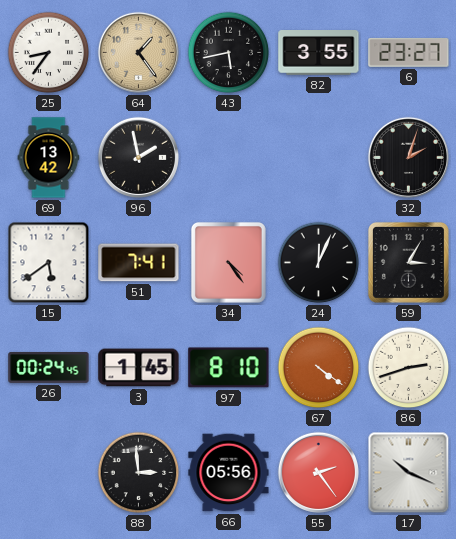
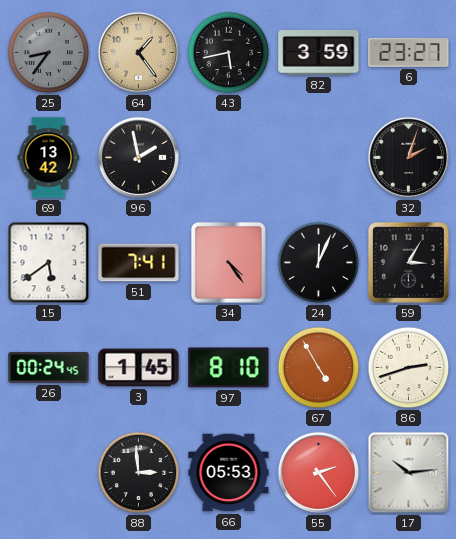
25 dial: white -> grey
82: 3:55 -> 3:59
67: 4:21 -> 4:55
66: 05:56 -> 05:53
17: 10:19 -> 10:14
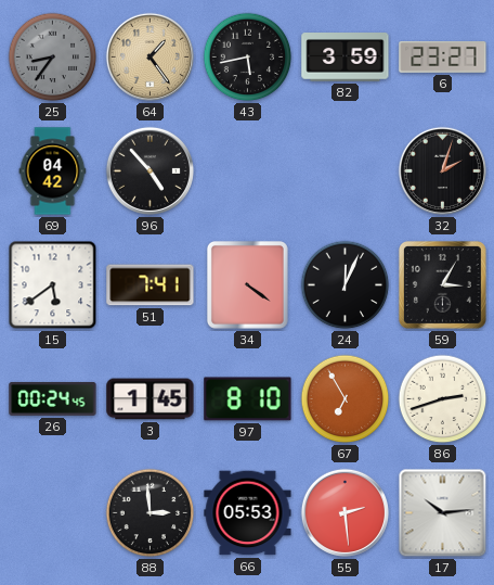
69: 13:42 -> 04:42
96: 1:58 -> 4:53
34: 4:24 -> 4:21
67: 4:55 -> 6:55
55: 2:24 -> 2:29
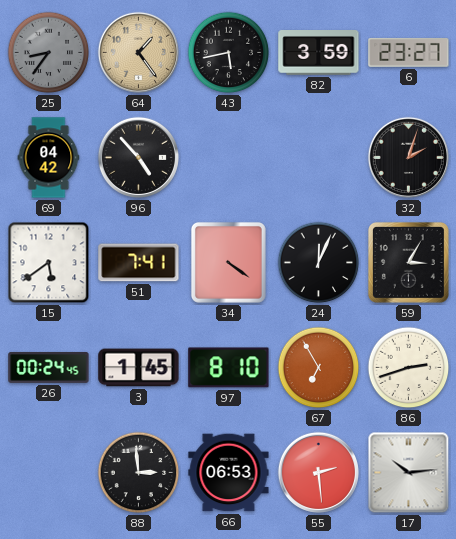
66: 05:53 -> 06:53
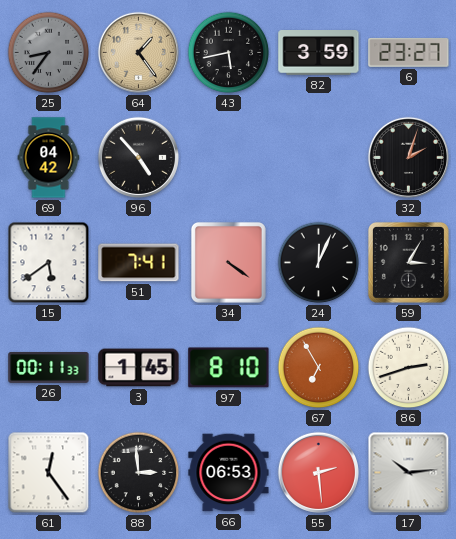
26: 00:24 -> 00:11
61: none -> 12:24
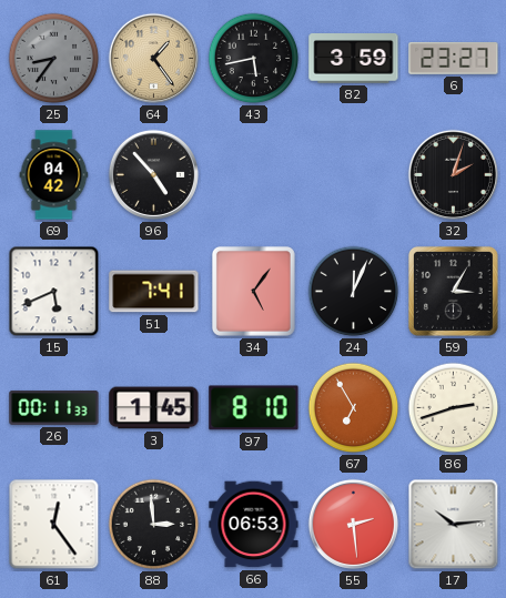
15: 5:39 -> 5:41
34: 4:21 -> 5:06
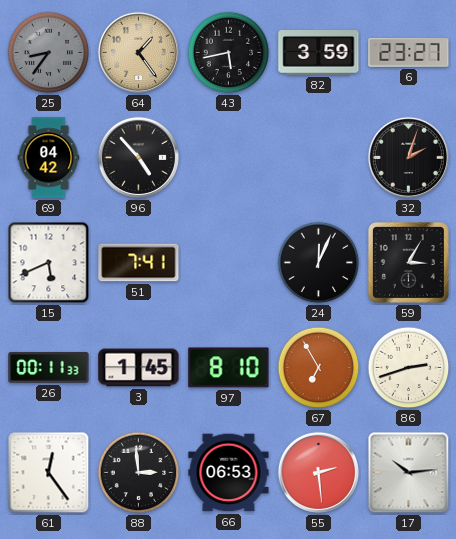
34: 5:06 -> none
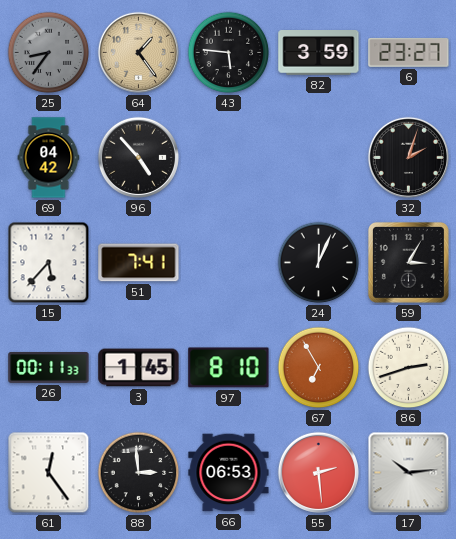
43: 5:43 -> 5:46
15: 5:41 -> 5:37
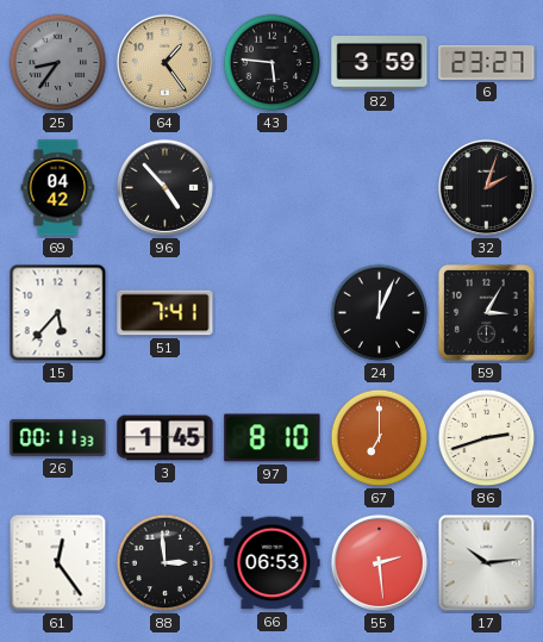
67: 6:55 -> 7:00
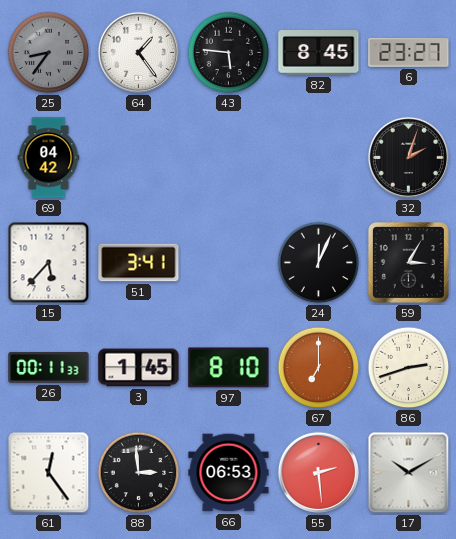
64 dial: champagne -> white
82: 3:59 -> 8:45
96: 4:53 -> none
51: 7:41 -> 3:41
17: 10:14 -> 10:10
